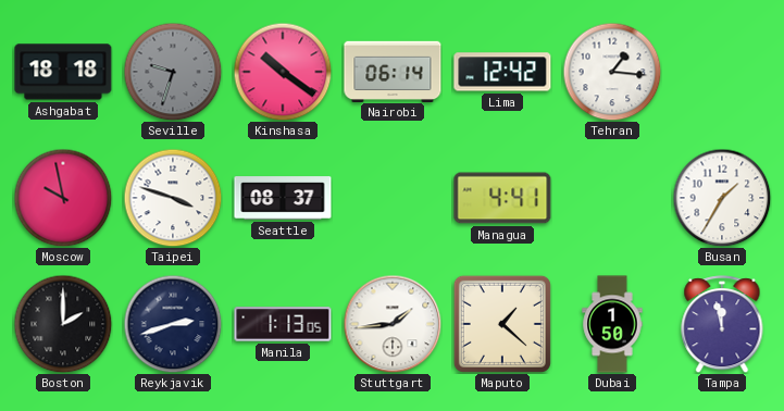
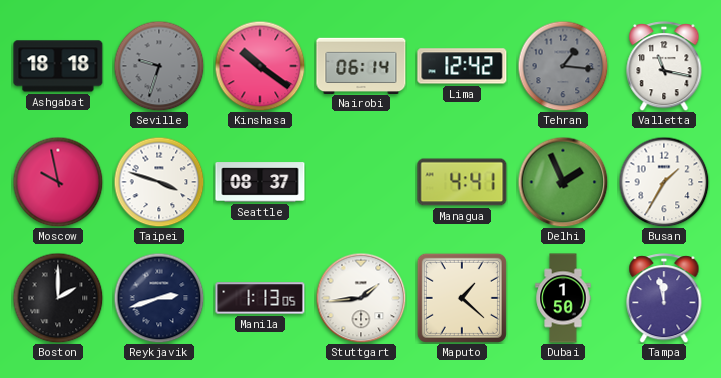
Tehran dial: white -> grey
Valletta: none -> 11:17
Delhi: none -> 1:56
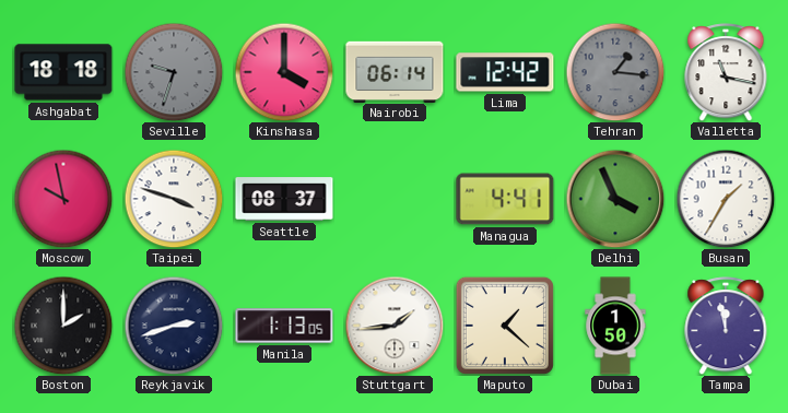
Kinshasa: 10:21 -> 4:00
Delhi: 1:56 -> 3:56
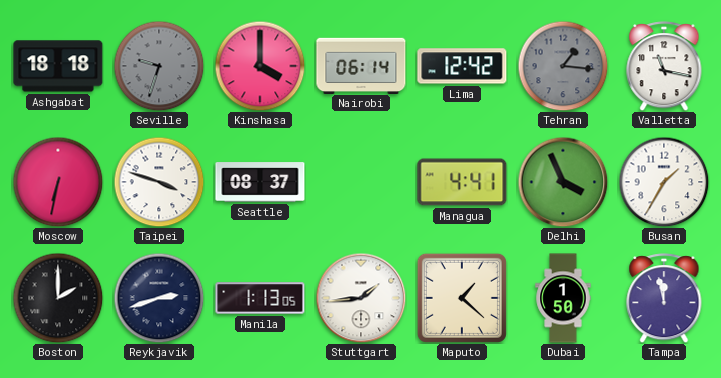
Moscow: 9:58 -> 6:32
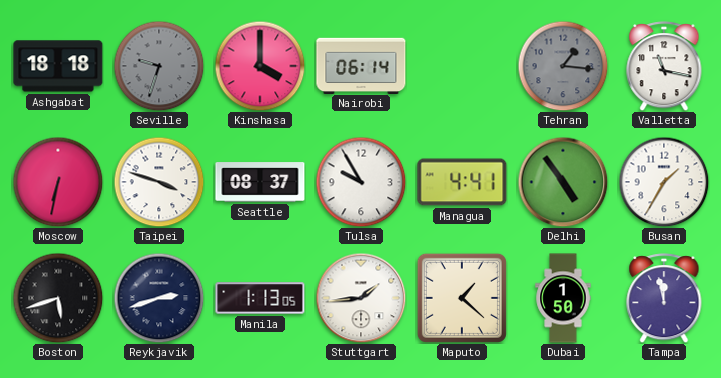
Lima: 12:42 -> none
Tulsa: none -> 9:55
Delhi: 3:56 -> 4:54
Boston: 2:00 -> 5:42
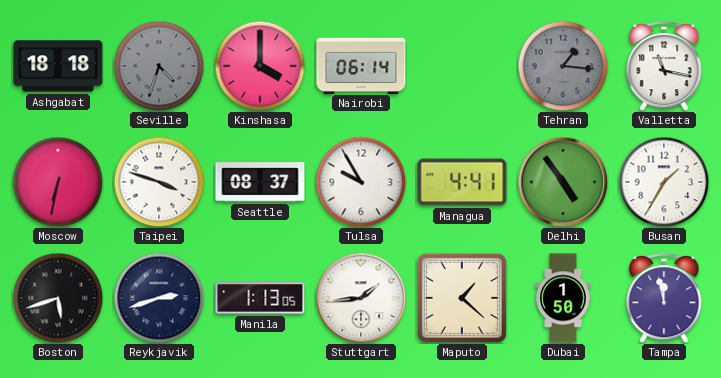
Seville: 9:33 -> 4:33
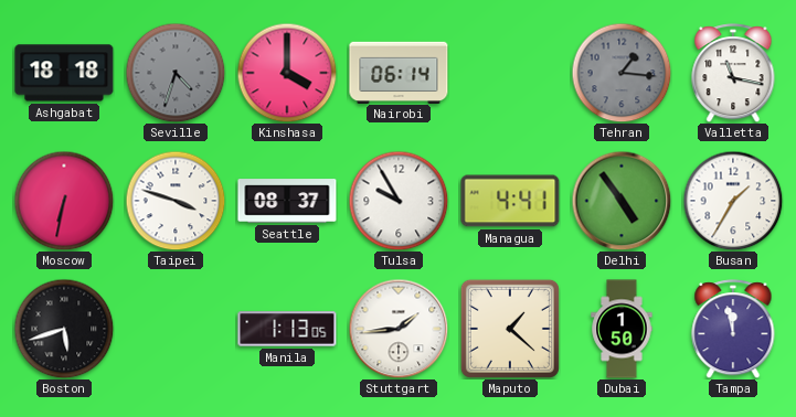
Reykjavik: 2:42 -> none
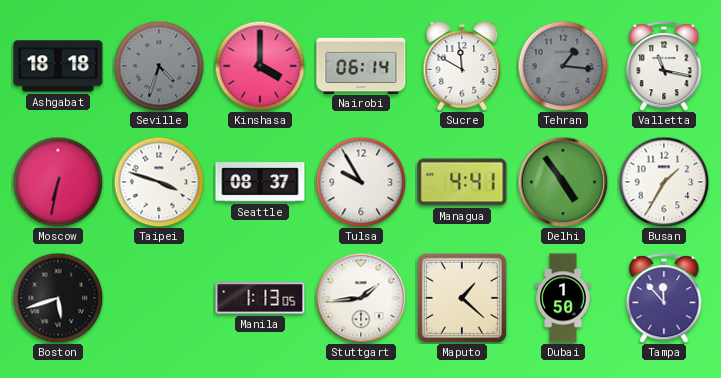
Sucre: none -> 11:50
Tampa: 11:58 -> 11:53
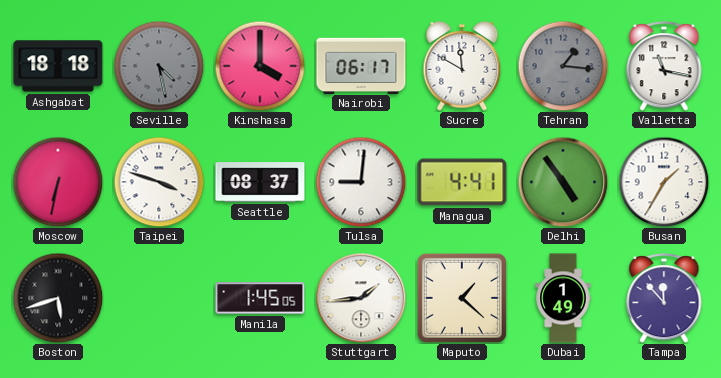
Seville: 4:33 -> 4:28
Nairobi: 06:14 -> 06:17
Tulsa: 9:55 -> 9:01
Manila: 1:13 -> 1:45
Dubai: 1:50 -> 1:49
